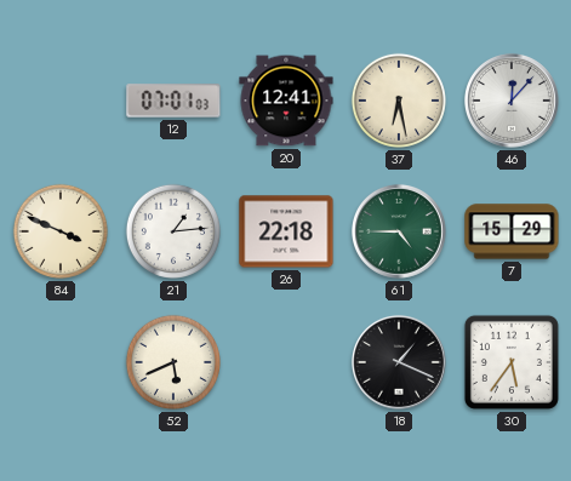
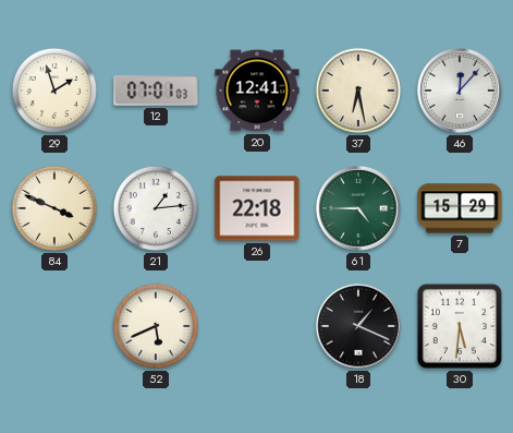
29: none -> 1:57
30: 5:36 -> 5:31
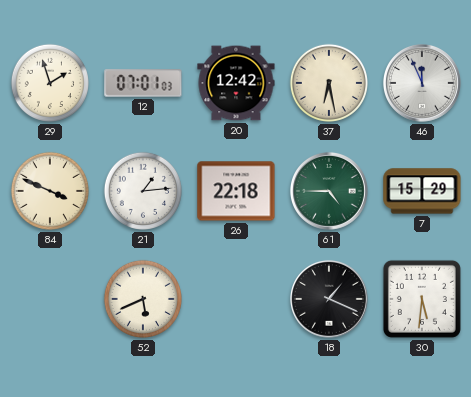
20: 12:41 -> 12:42
46: 12:07 -> 11:56
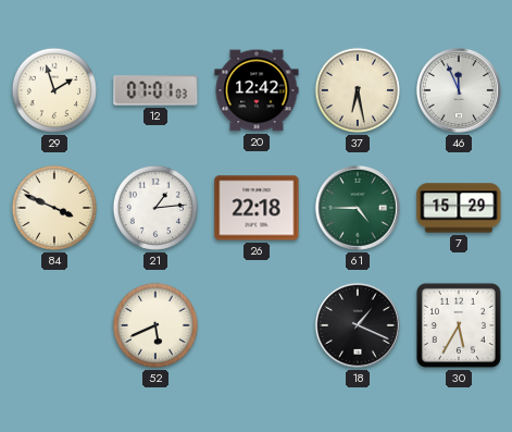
30: 5:31 -> 5:35
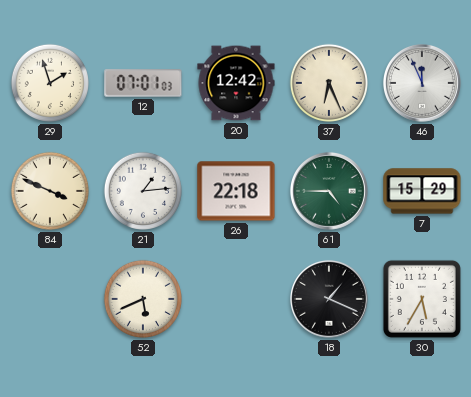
37: 6:28 -> 6:26
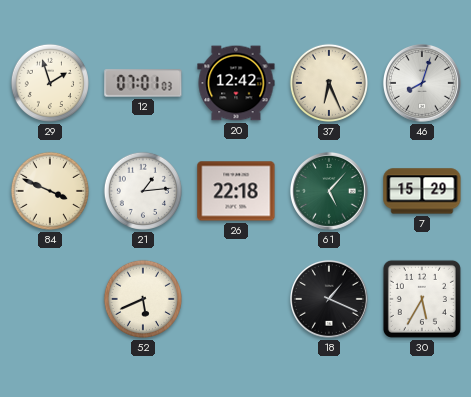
46: 11:56 -> 8:03
61: 4:45 -> 5:07
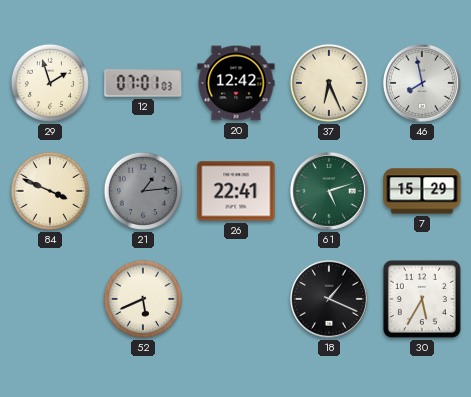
46: 8:03 -> 7:58
21 dial: white -> grey
26: 22:18 -> 22:41
61: 5:07 -> 5:12
